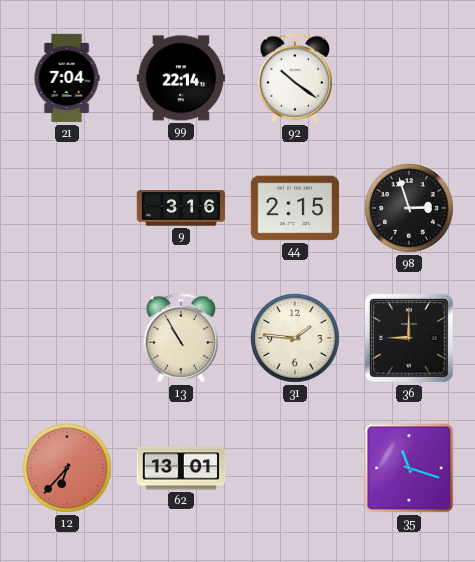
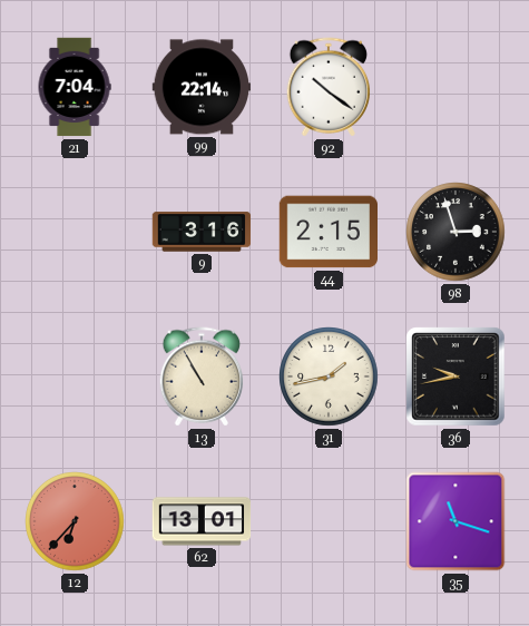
31: 1:46 -> 1:43
36: 9:00 -> 9:43
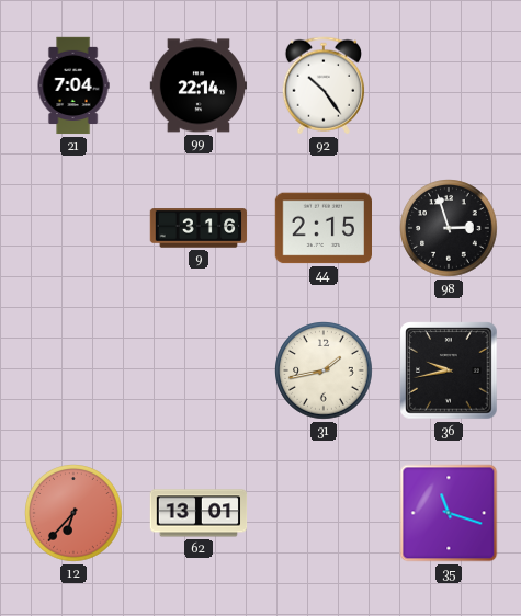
92: 10:21 -> 10:24
13: 10:55 -> none
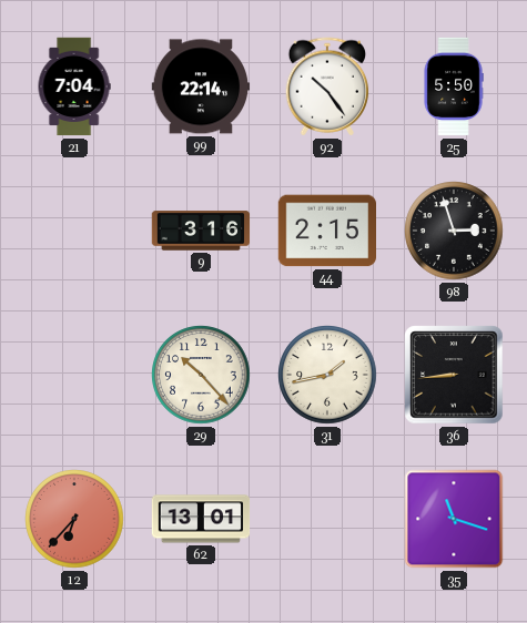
25: none -> 5:50
29: none -> 10:23
36: 9:43 -> 8:44
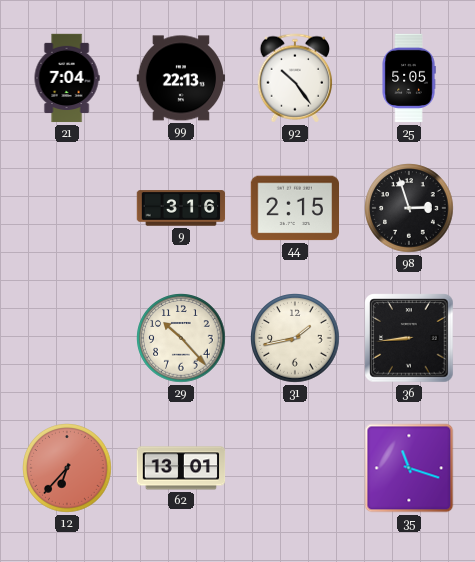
99: 22:14 -> 22:13
25: 5:50 -> 5:05
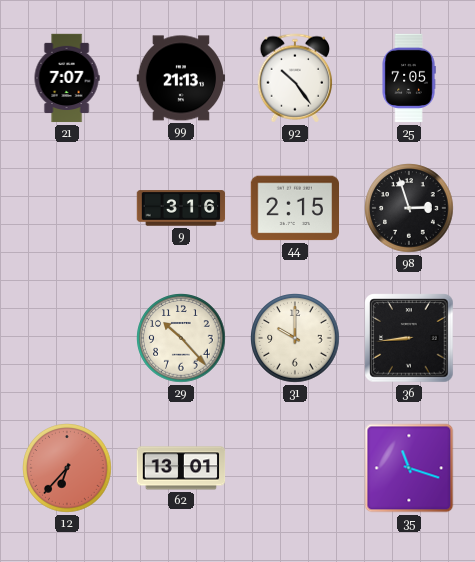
21: 7:04 -> 7:07
99: 22:13 -> 21:13
25: 5:05 -> 7:05
31: 1:43 -> 10:00
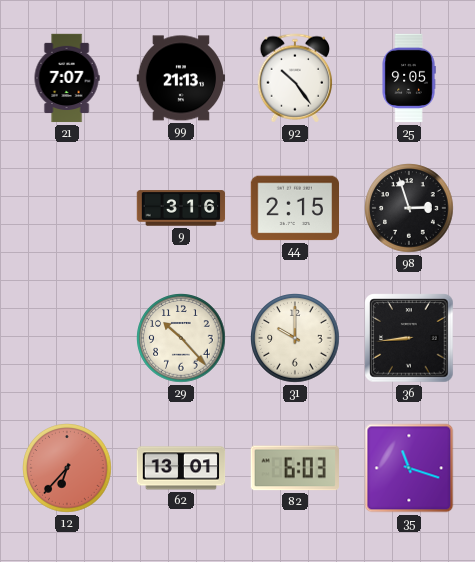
25: 7:05 -> 9:05
82: none -> 6:03
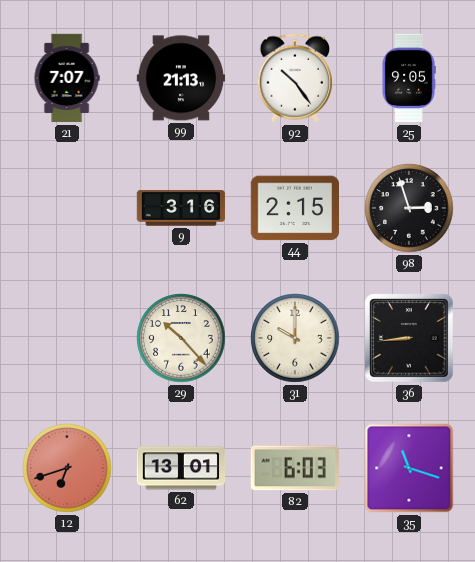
12: 6:37 -> 6:42
